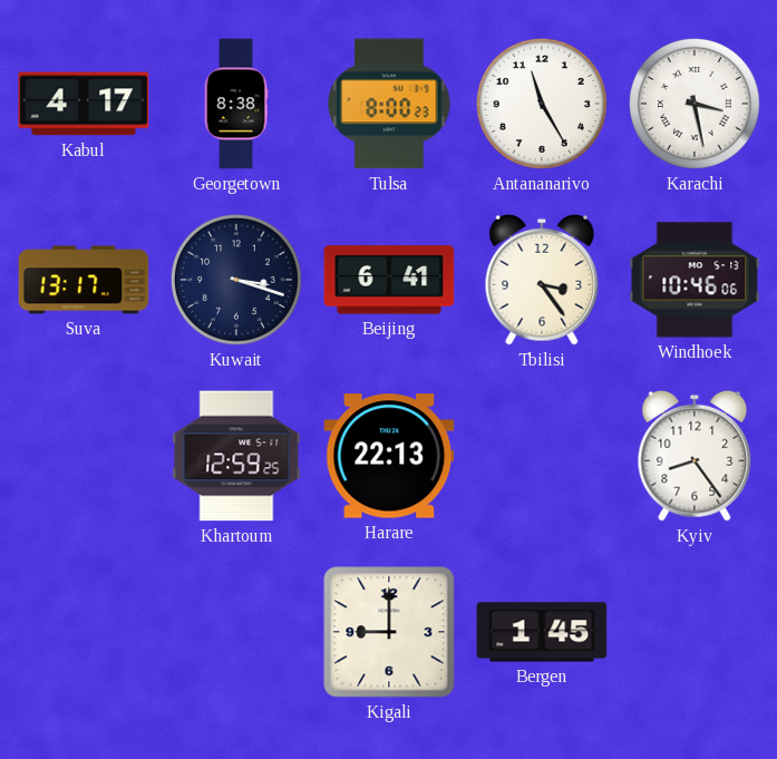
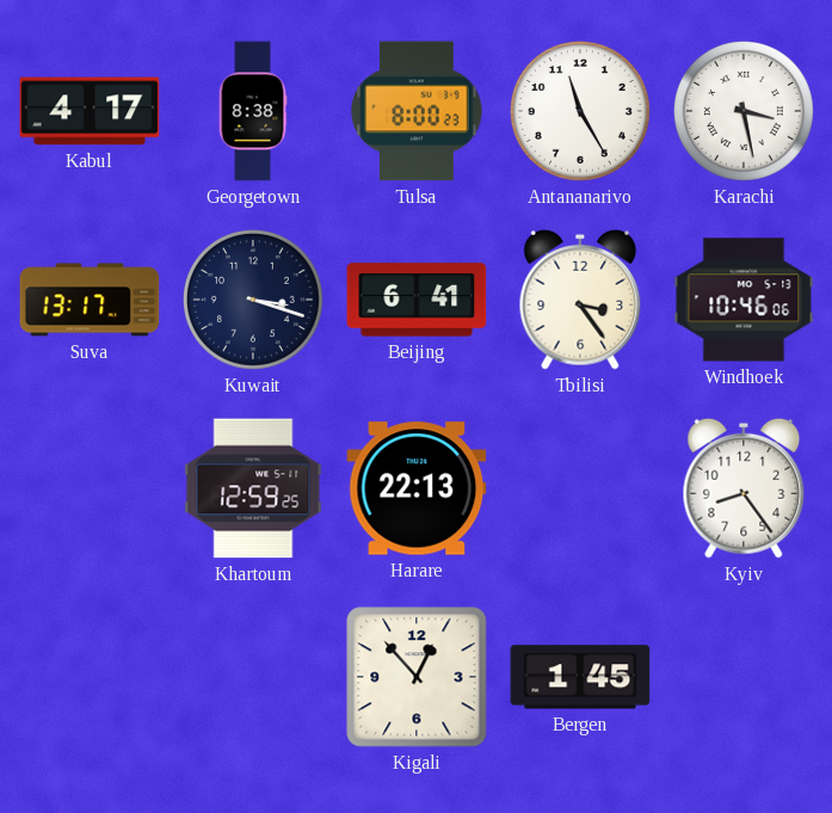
Kigali: 9:00 -> 12:53
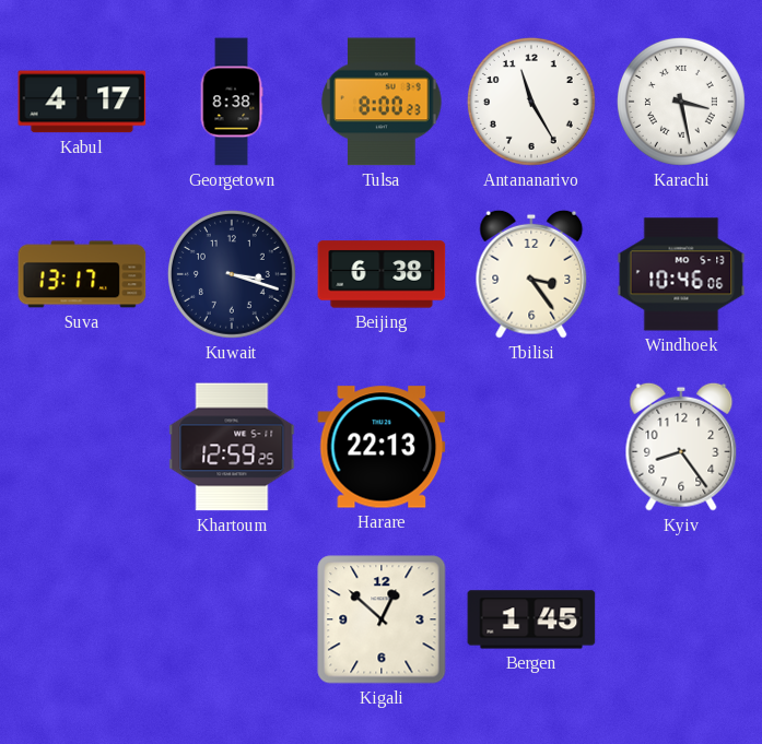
Beijing: 6:41 -> 6:38
Kigali: 12:53 -> 12:52
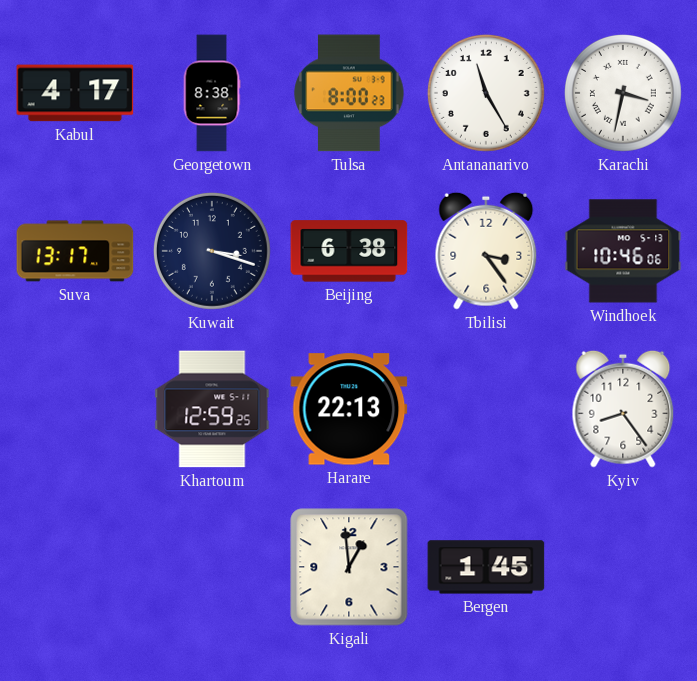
Karachi: 3:28 -> 3:32
Kigali: 12:52 -> 12:59
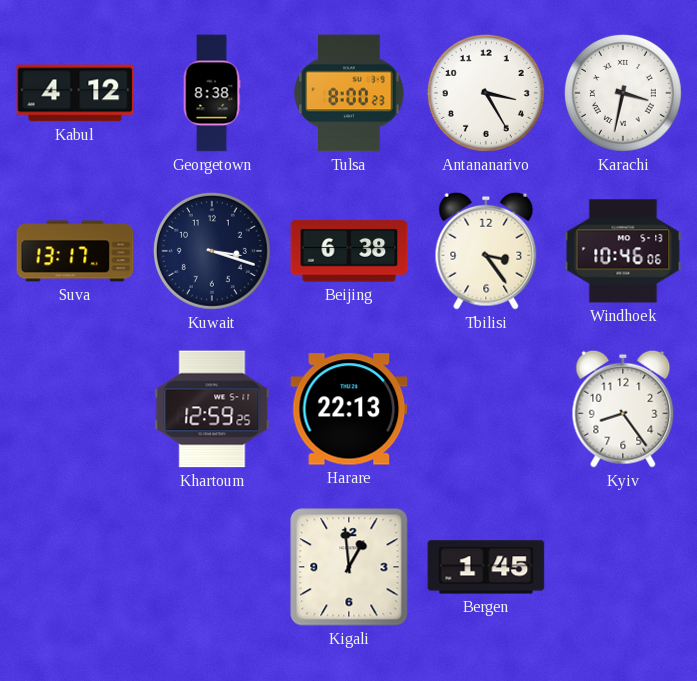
Kabul: 4:17 -> 4:12
Antananarivo: 11:25 -> 3:25
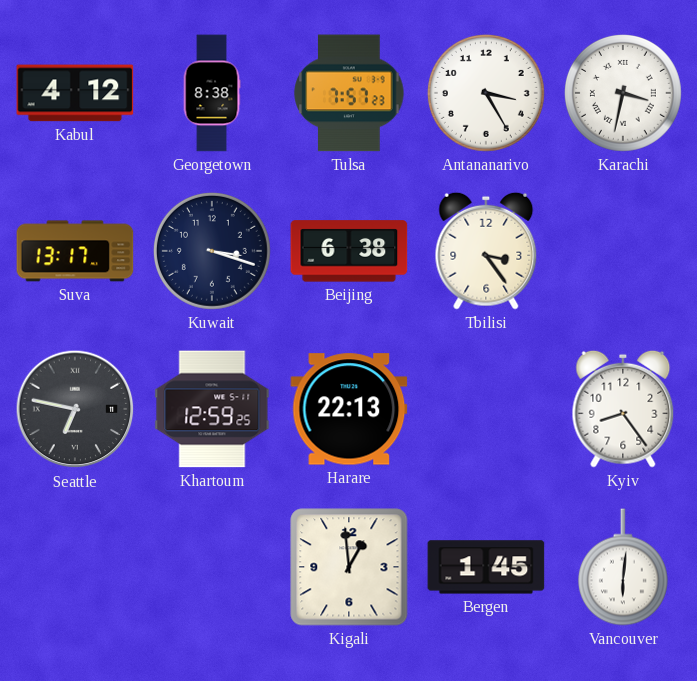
Tulsa: 8:00 -> 7:57
Windhoek: 10:46 -> none
Seattle: none -> 6:47
Vancouver: none -> 6:01
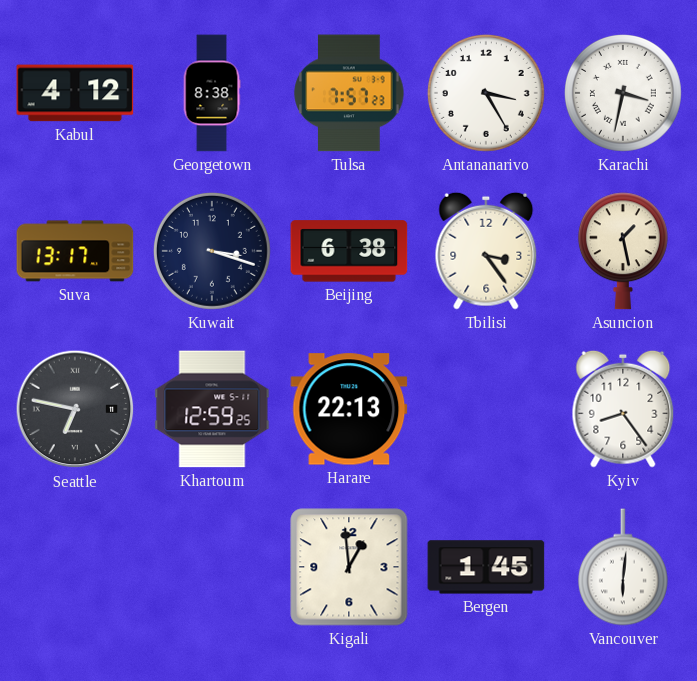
Asuncion: none -> 1:28
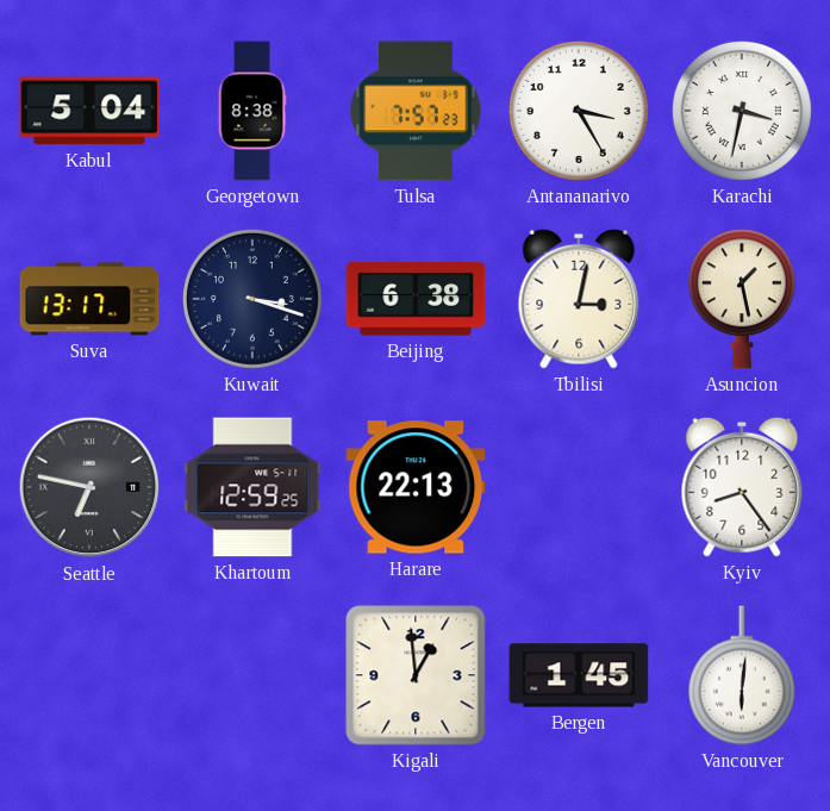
Kabul: 4:12 -> 5:04
Tbilisi: 3:24 -> 3:02
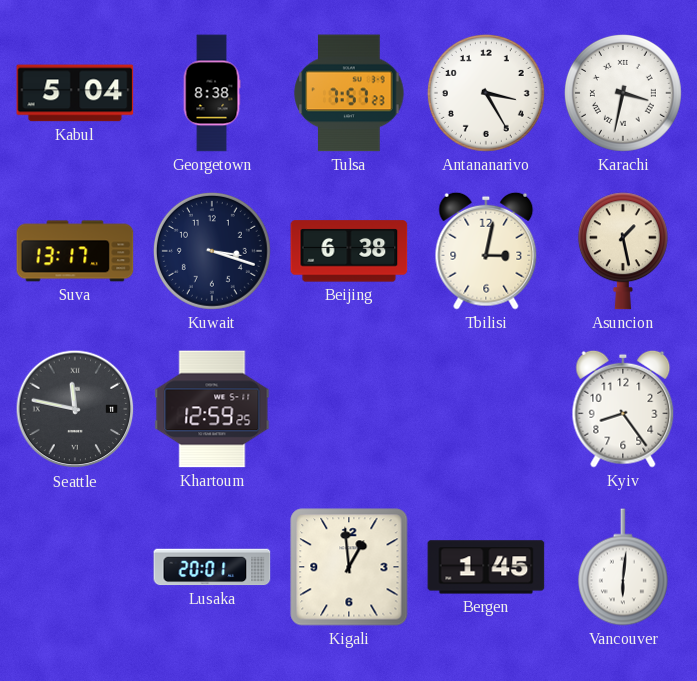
Seattle: 6:47 -> 11:47
Harare: 22:13 -> none
Lusaka: none -> 20:01
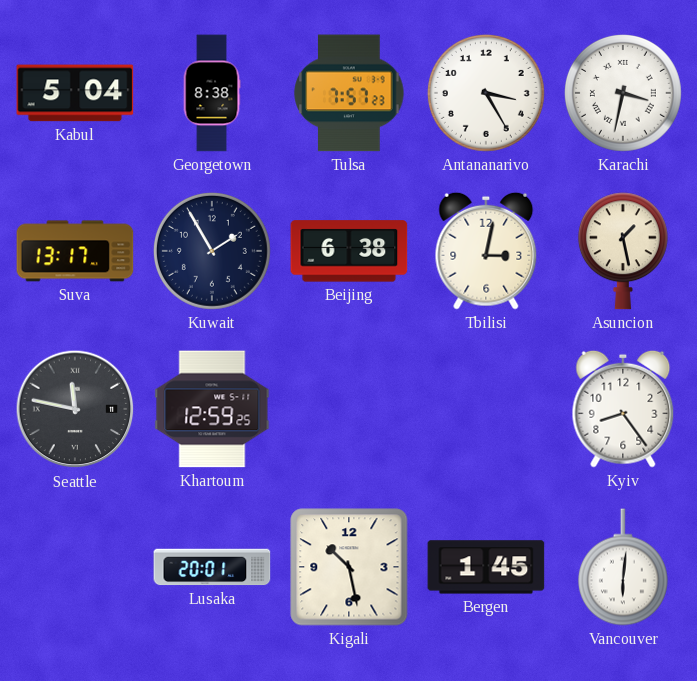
Kuwait: 3:18 -> 1:55
Kigali: 12:59 -> 10:28
